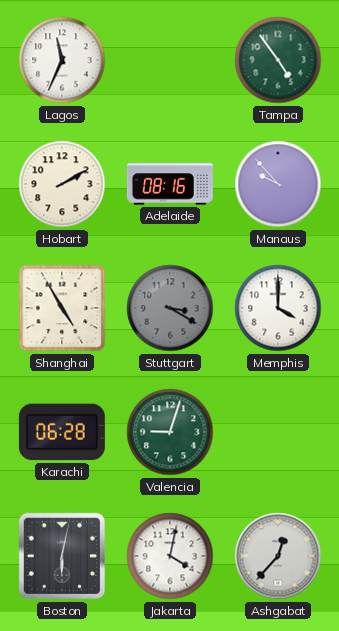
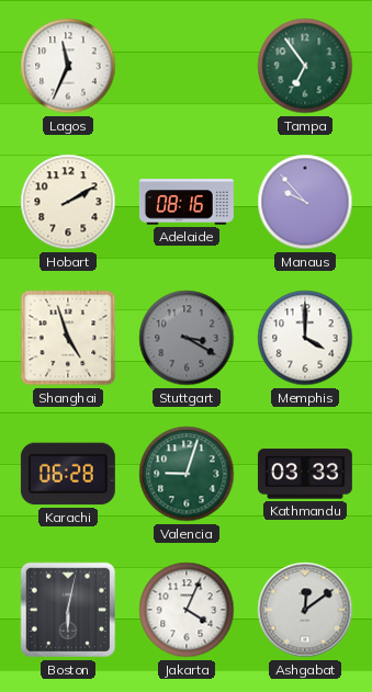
Tampa: 4:54 -> 6:54
Shanghai: 4:55 -> 4:57
Kathmandu: none -> 03:33
Jakarta: 4:02 -> 4:04
Ashgabat: 12:37 -> 12:09
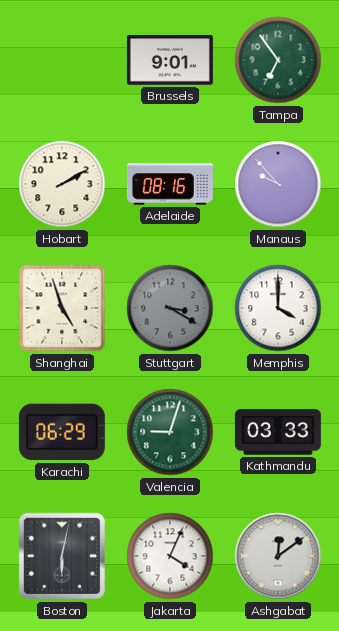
Lagos: 11:34 -> none
Brussels: none -> 9:01
Karachi: 06:28 -> 06:29
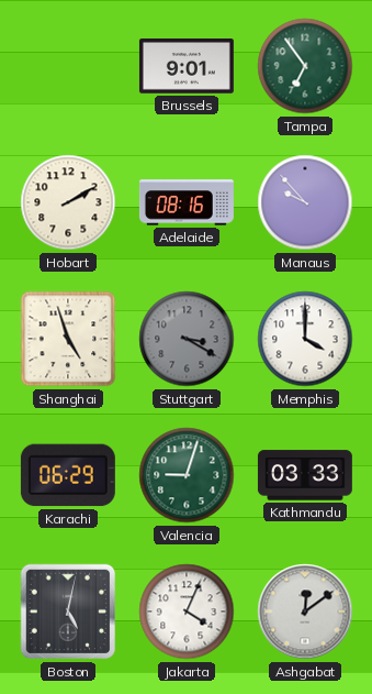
Boston: 6:02 -> 5:02
